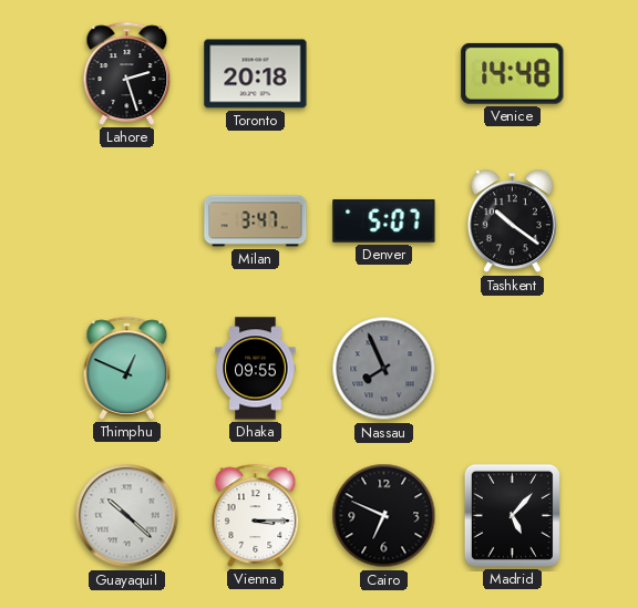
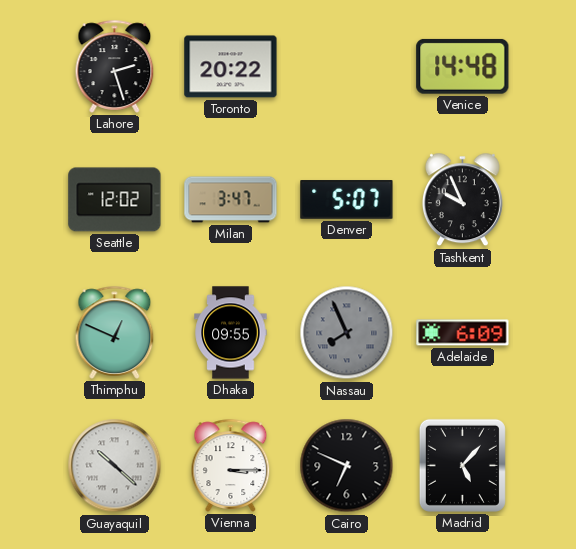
Toronto: 20:18 -> 20:22
Seattle: none -> 12:02
Tashkent: 10:21 -> 9:56
Adelaide: none -> 6:09
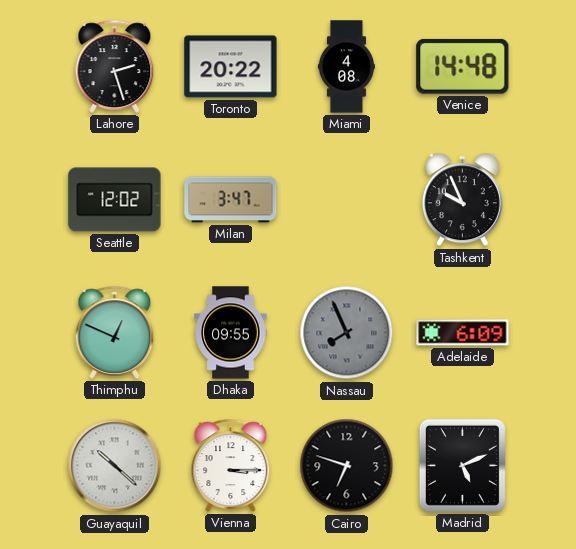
Miami: none -> 4:08
Denver: 5:07 -> none
Cairo: 6:49 -> 6:48
Madrid: 5:07 -> 5:11
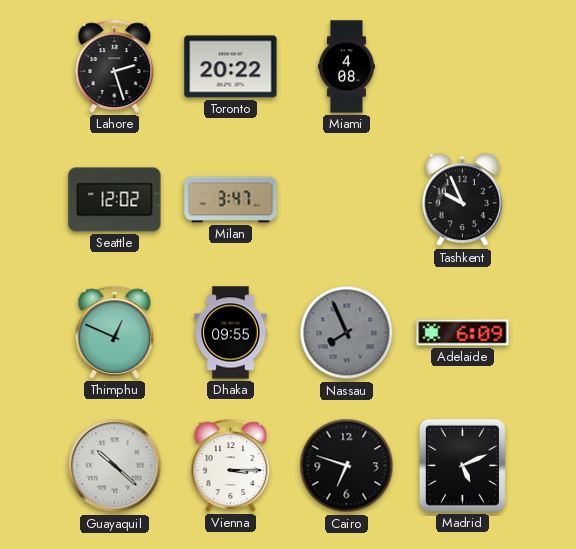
Venice: 14:48 -> none
